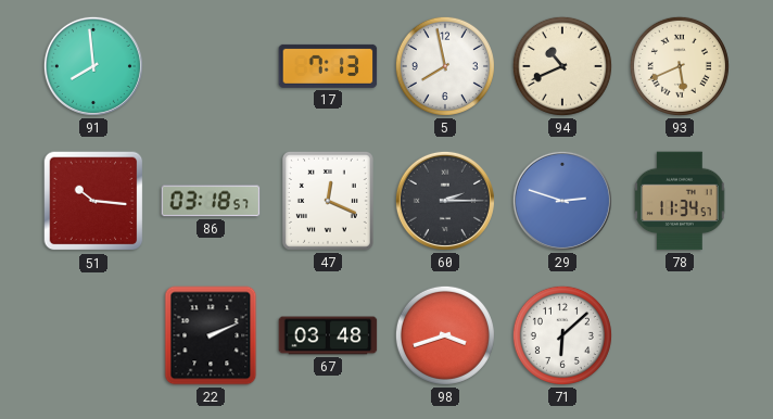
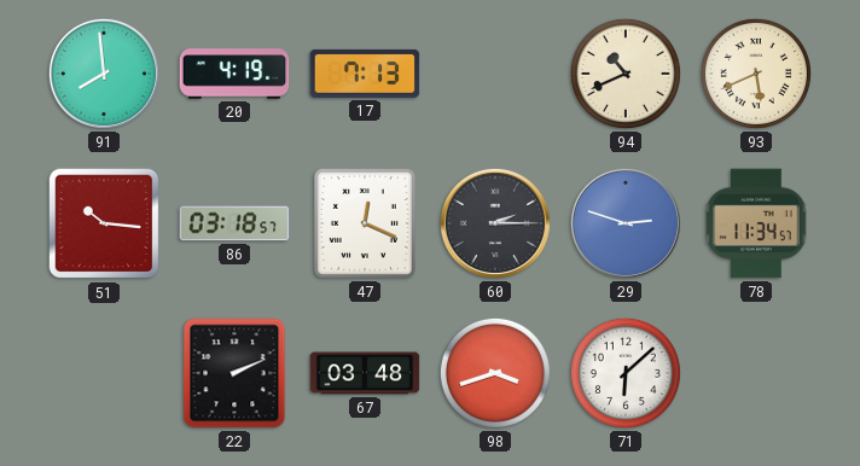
20: none -> 4:19
5: 7:58 -> none
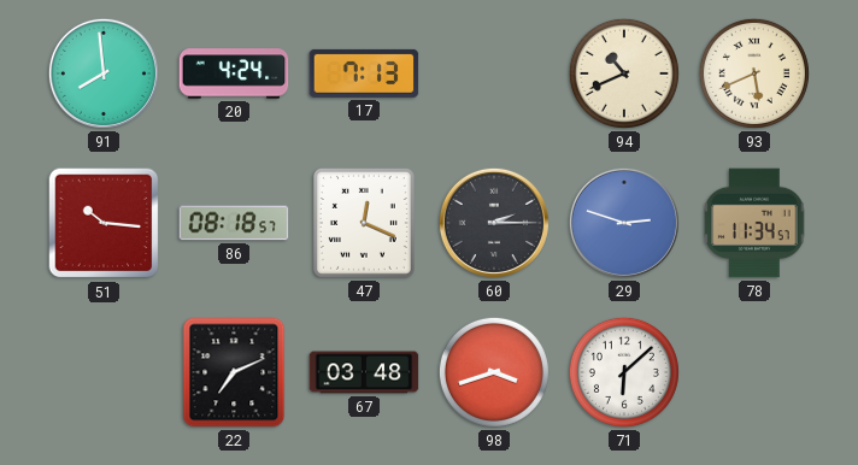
20: 4:19 -> 4:24
86: 03:18 -> 08:18
22: 2:11 -> 7:11
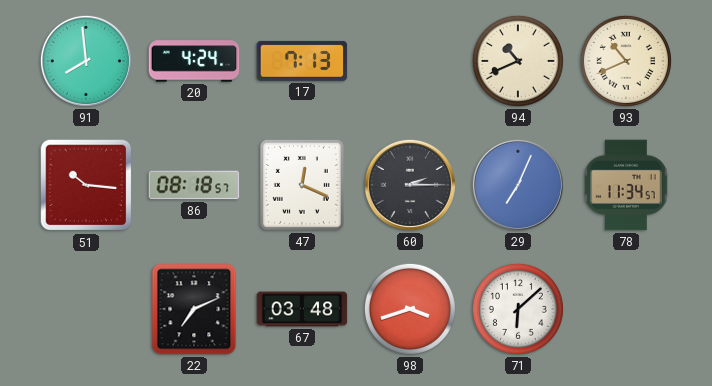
93: 5:41 -> 10:41
29: 2:48 -> 7:04
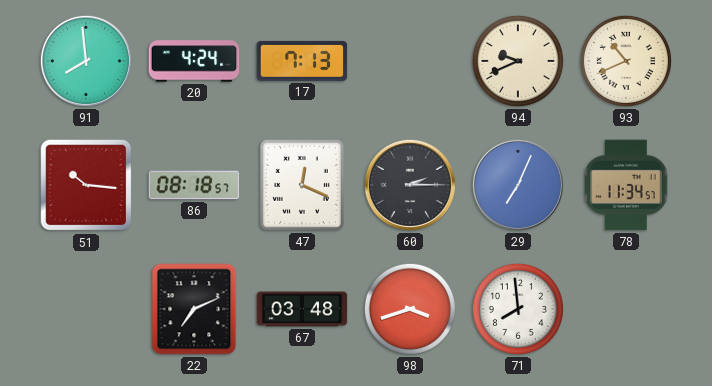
94: 10:41 -> 9:41
71: 6:08 -> 7:59
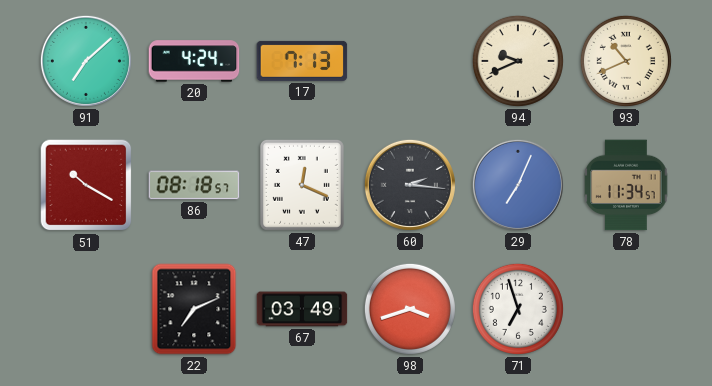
91: 7:59 -> 7:08
51: 10:16 -> 10:20
60: 2:15 -> 2:16
67: 03:48 -> 03:49
71: 7:59 -> 6:57
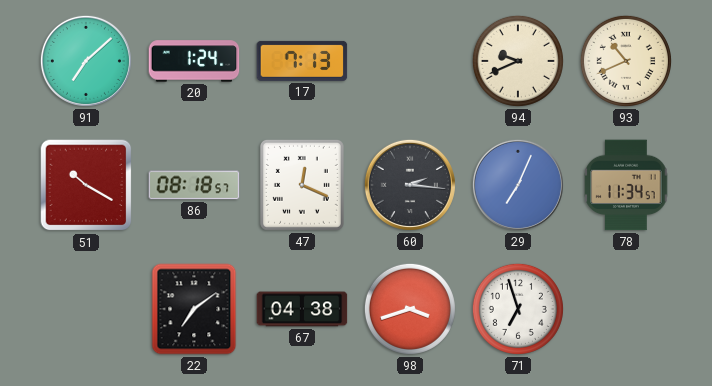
20: 4:24 -> 1:24
22: 7:11 -> 7:09
67: 03:49 -> 04:38
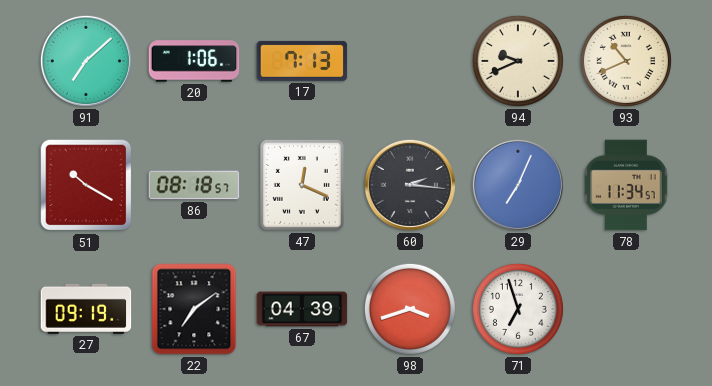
20: 1:24 -> 1:06
27: none -> 09:19
67: 04:38 -> 04:39
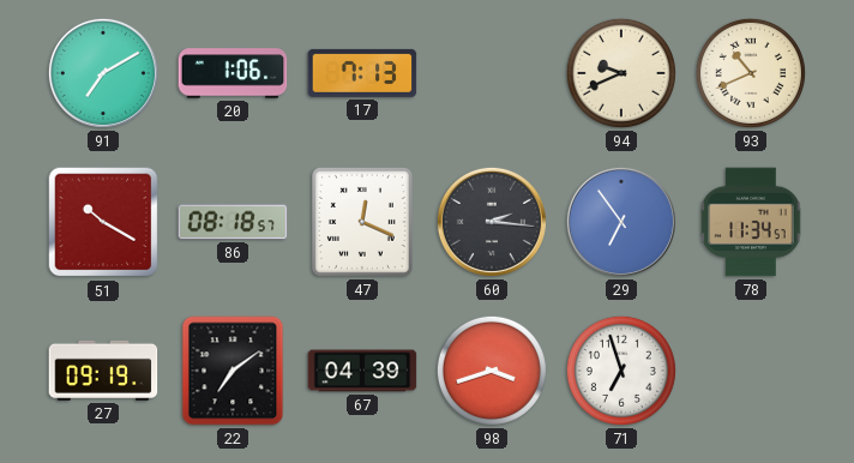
91: 7:08 -> 7:10
29: 7:04 -> 6:54
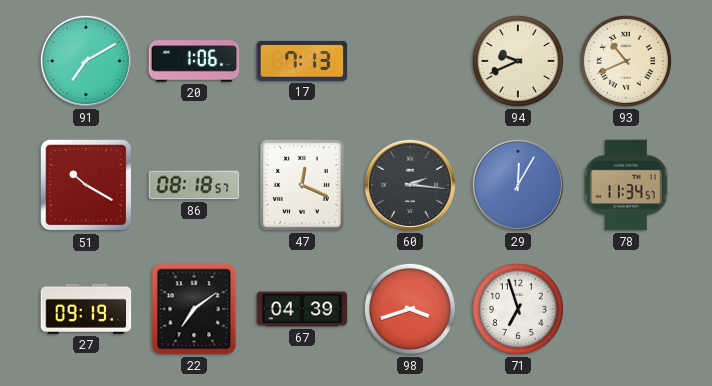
29: 6:54 -> 12:05
